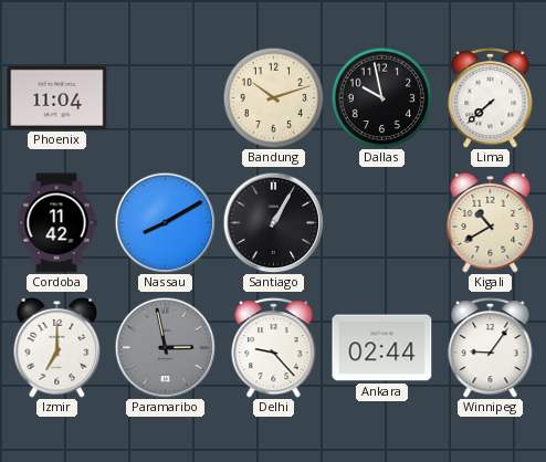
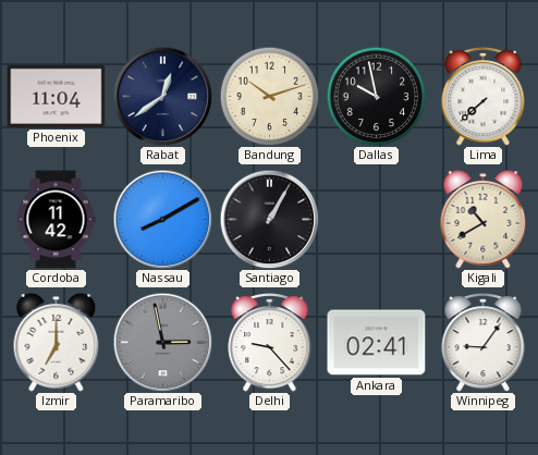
Rabat: none -> 12:39
Ankara: 02:44 -> 02:41
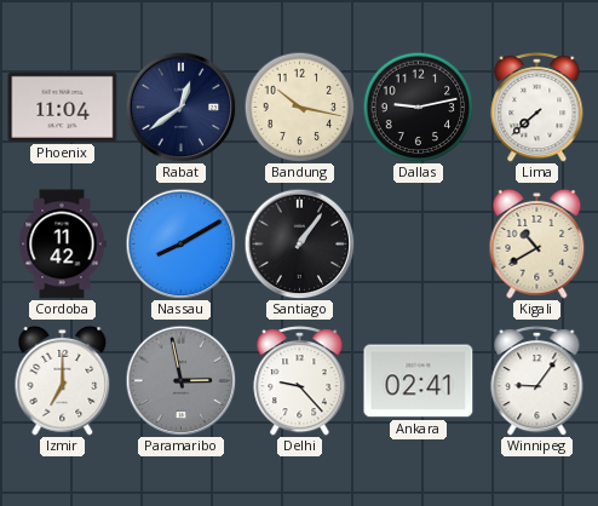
Bandung: 10:12 -> 10:17
Dallas: 9:58 -> 9:13
Santiago: 1:05 -> 1:06
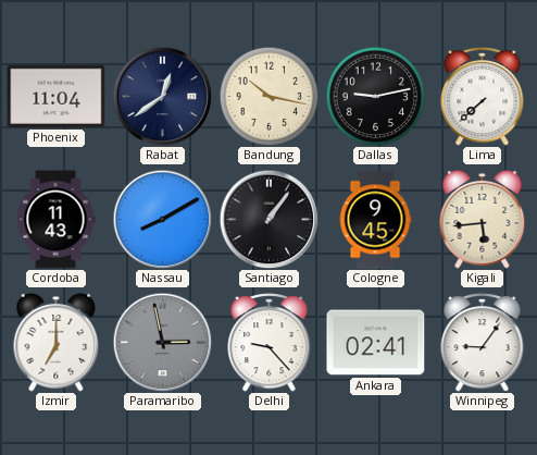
Cordoba: 11:42 -> 11:43
Cologne: none -> 9:45
Kigali: 10:40 -> 5:44
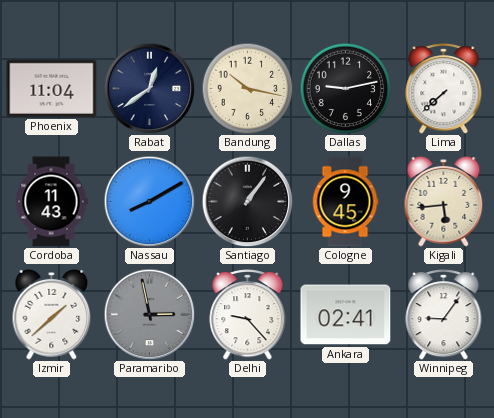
Izmir: 7:00 -> 1:38
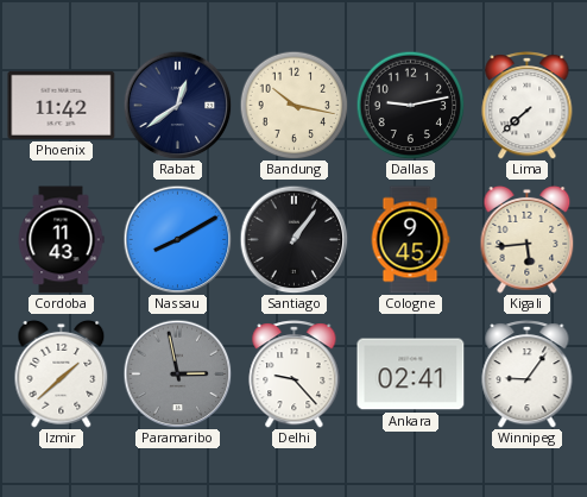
Phoenix: 11:04 -> 11:42
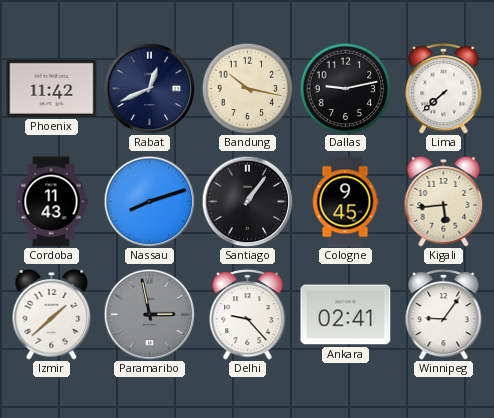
Rabat: 12:39 -> 12:41
Nassau: 8:10 -> 8:12
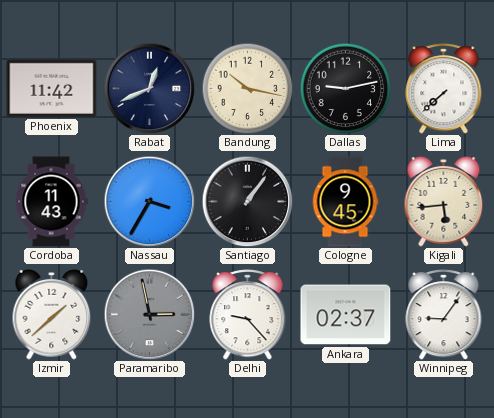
Nassau: 8:12 -> 3:35
Ankara: 02:41 -> 02:37
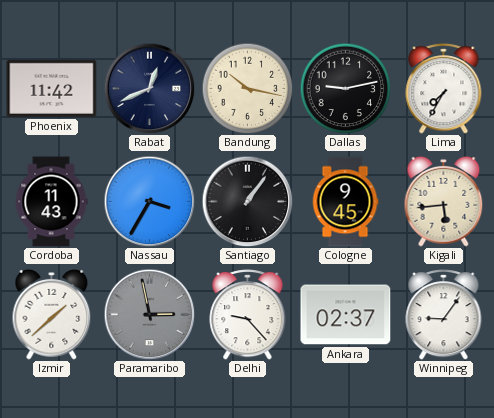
Lima: 7:38 -> 7:35
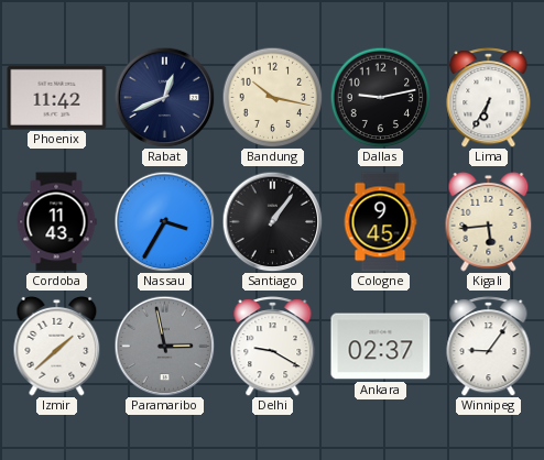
Lima: 7:35 -> 6:35
Delhi: 9:23 -> 9:20
